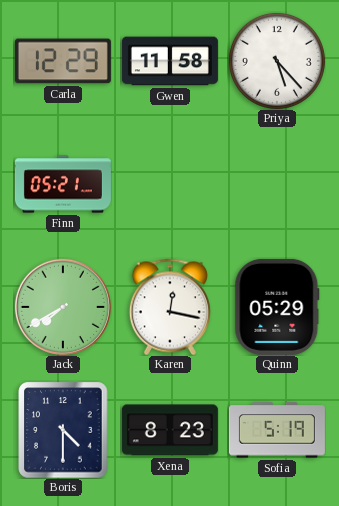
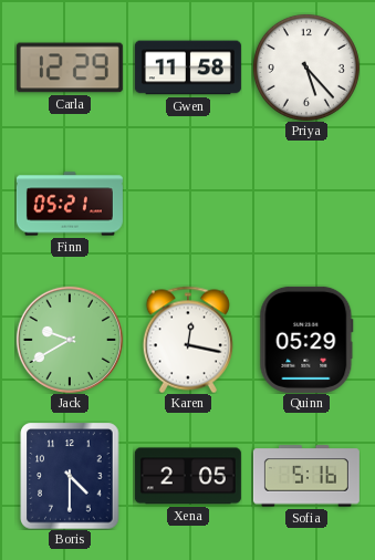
Jack: 7:40 -> 9:40
Xena: 8:23 -> 2:05
Sofia: 5:19 -> 5:16
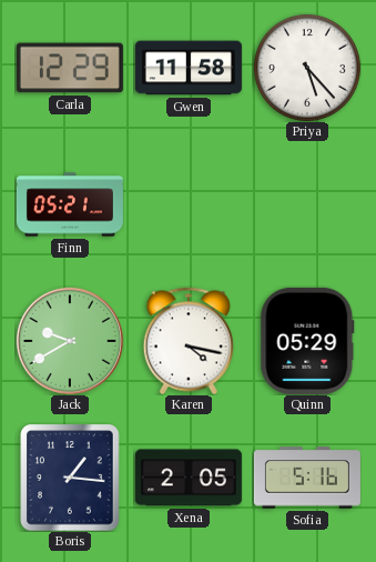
Karen: 12:17 -> 4:17
Boris: 4:30 -> 1:16
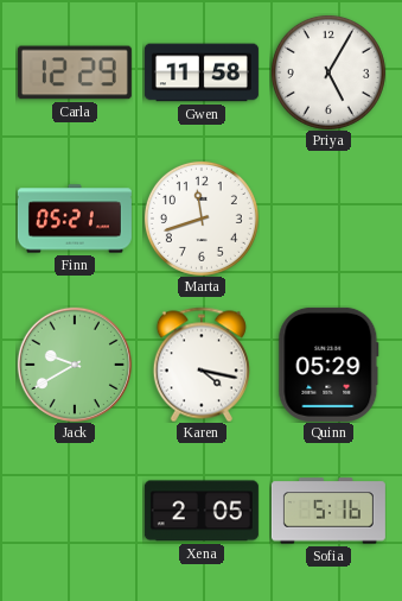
Priya: 5:23 -> 5:05
Marta: none -> 11:42
Boris: 1:16 -> none
